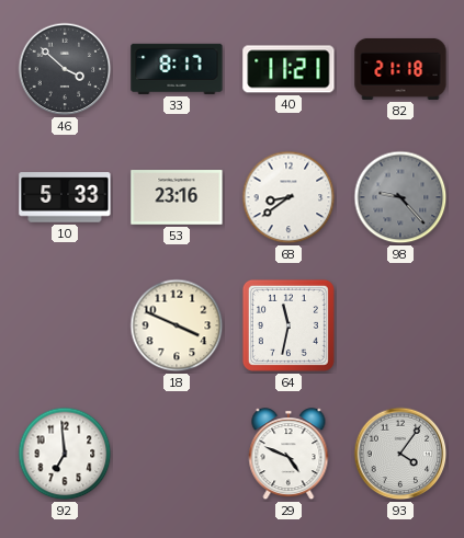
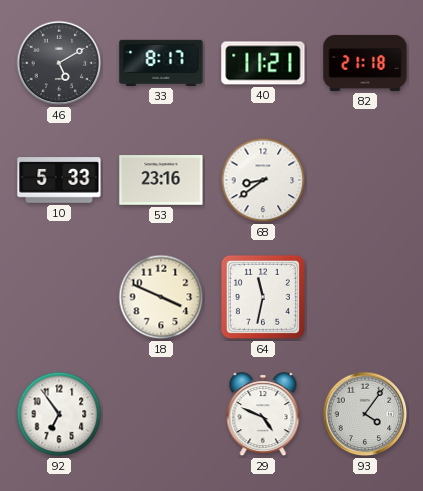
46: 3:52 -> 5:10
98: 9:23 -> none
92: 6:59 -> 6:54
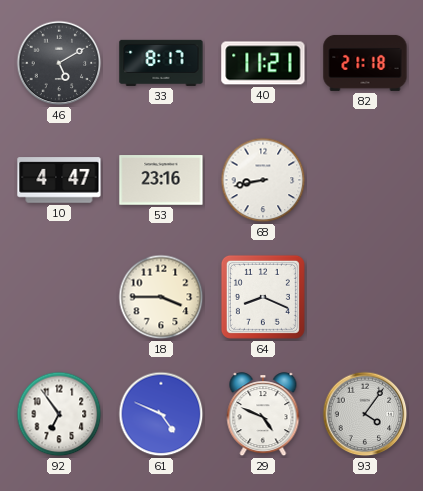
10: 5:33 -> 4:47
68: 8:39 -> 8:43
18: 3:49 -> 3:45
64: 11:32 -> 8:19
61: none -> 4:49
